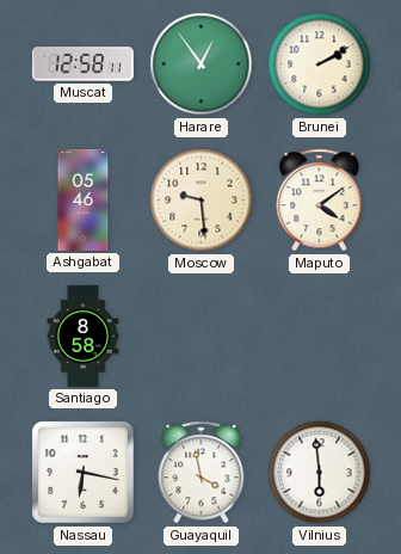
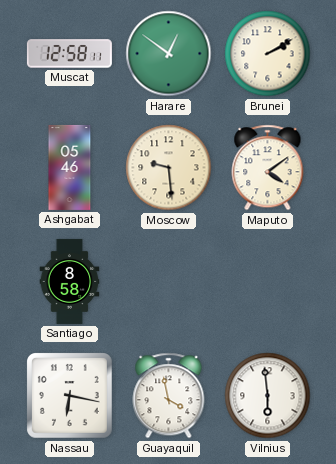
Harare: 12:54 -> 12:51
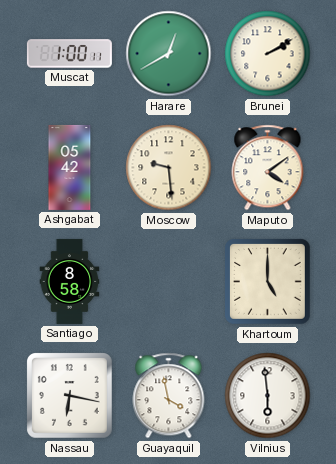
Muscat: 12:58 -> 1:00
Harare: 12:51 -> 12:40
Ashgabat: 05:46 -> 05:42
Khartoum: none -> 5:00
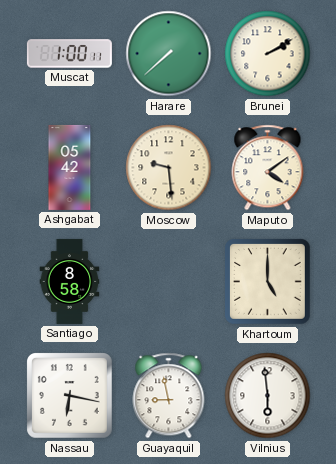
Harare: 12:40 -> 7:38
Guayaquil: 3:58 -> 8:58
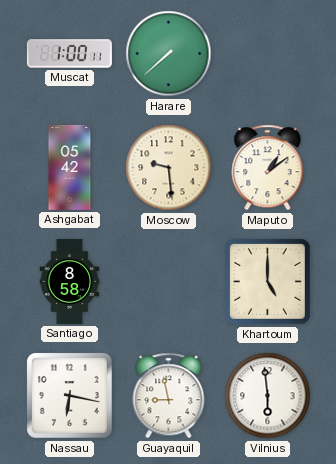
Brunei: 2:10 -> none
Maputo: 4:09 -> 1:09
